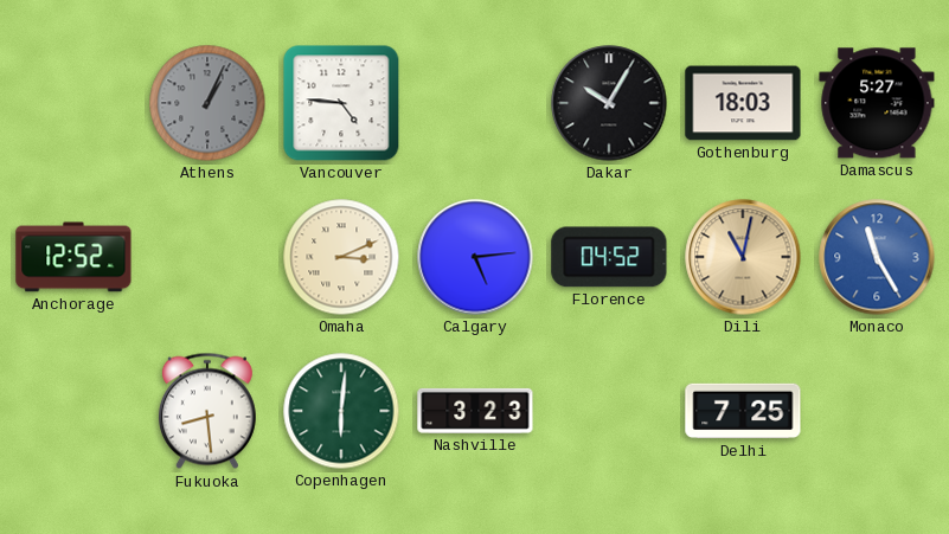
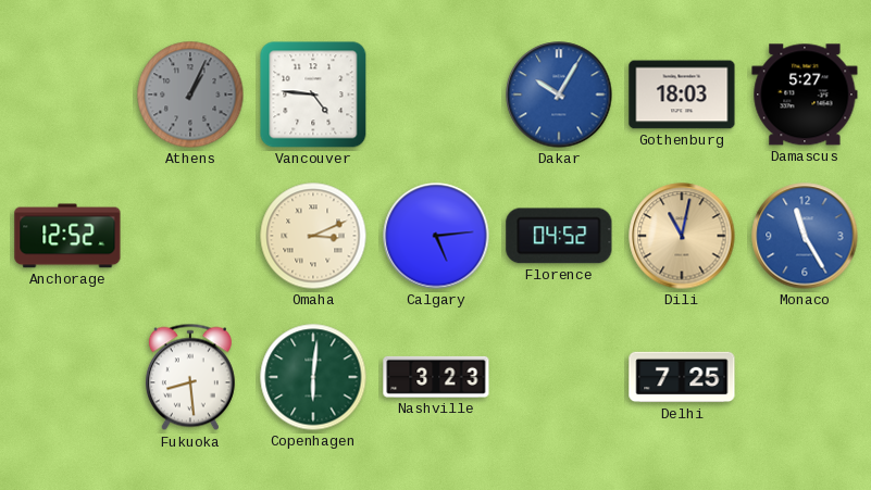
Dakar dial: black -> blue
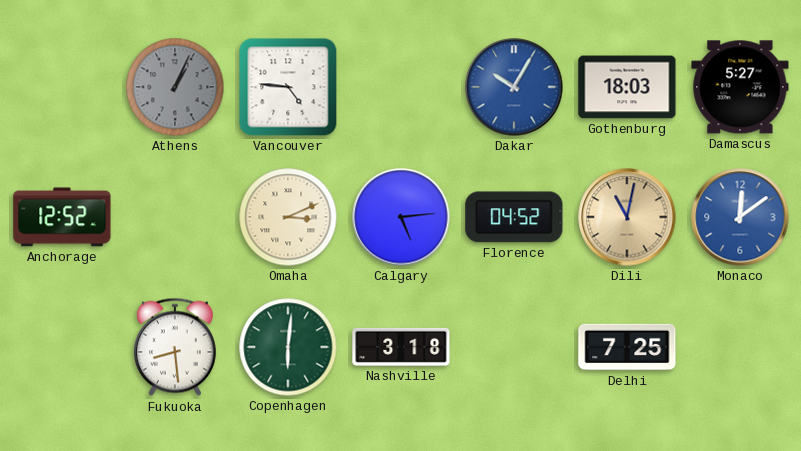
Monaco: 11:25 -> 12:09
Nashville: 3:23 -> 3:18
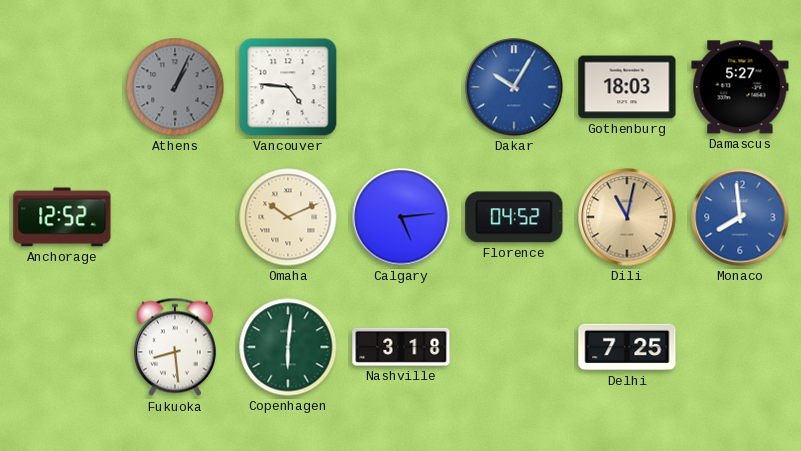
Omaha: 3:11 -> 10:11
Monaco: 12:09 -> 7:59
